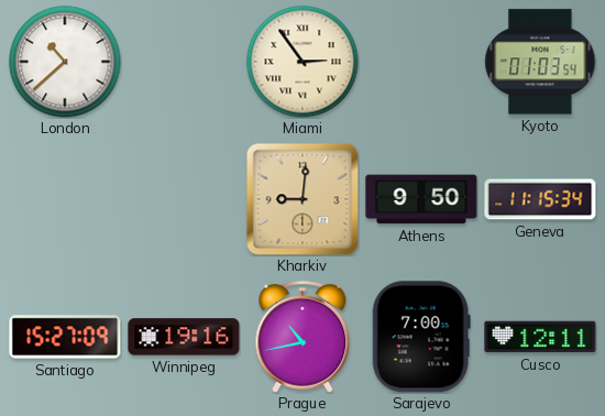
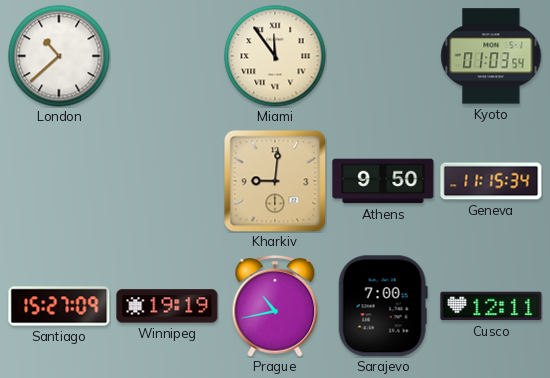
Miami: 2:54 -> 11:54
Winnipeg: 19:16 -> 19:19
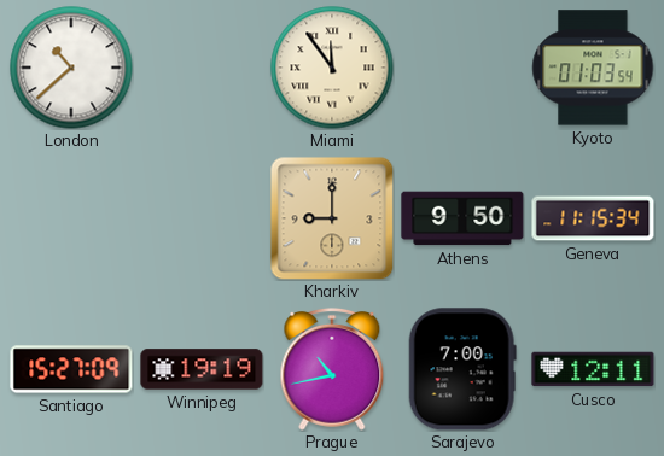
Kharkiv: 9:01 -> 9:00
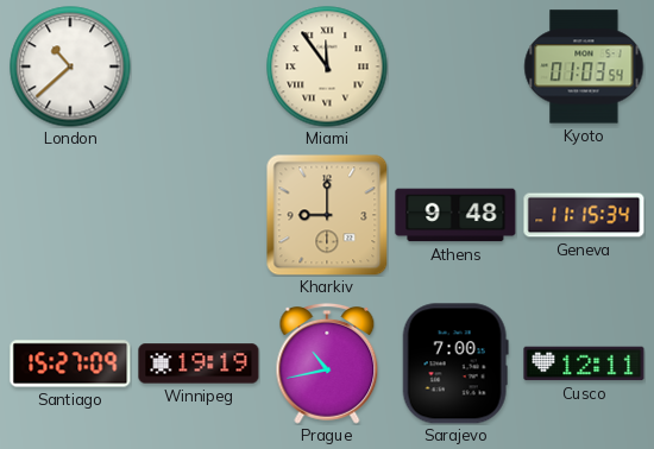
Athens: 9:50 -> 9:48
